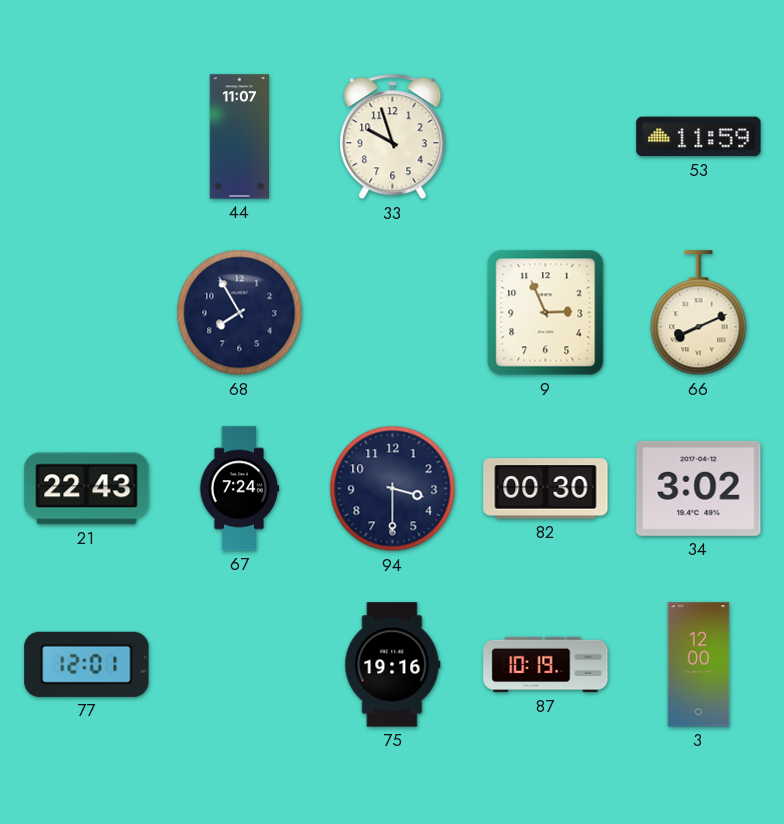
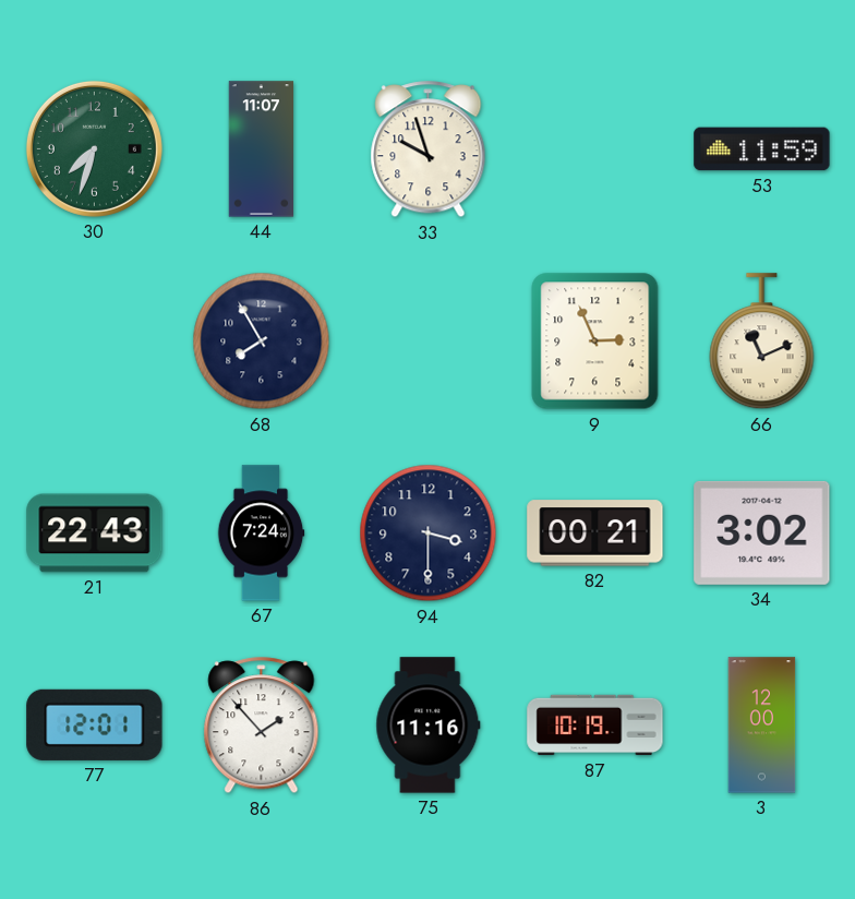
30: none -> 7:33
66: 8:11 -> 11:11
82: 00:30 -> 00:21
86: none -> 1:53
75: 19:16 -> 11:16
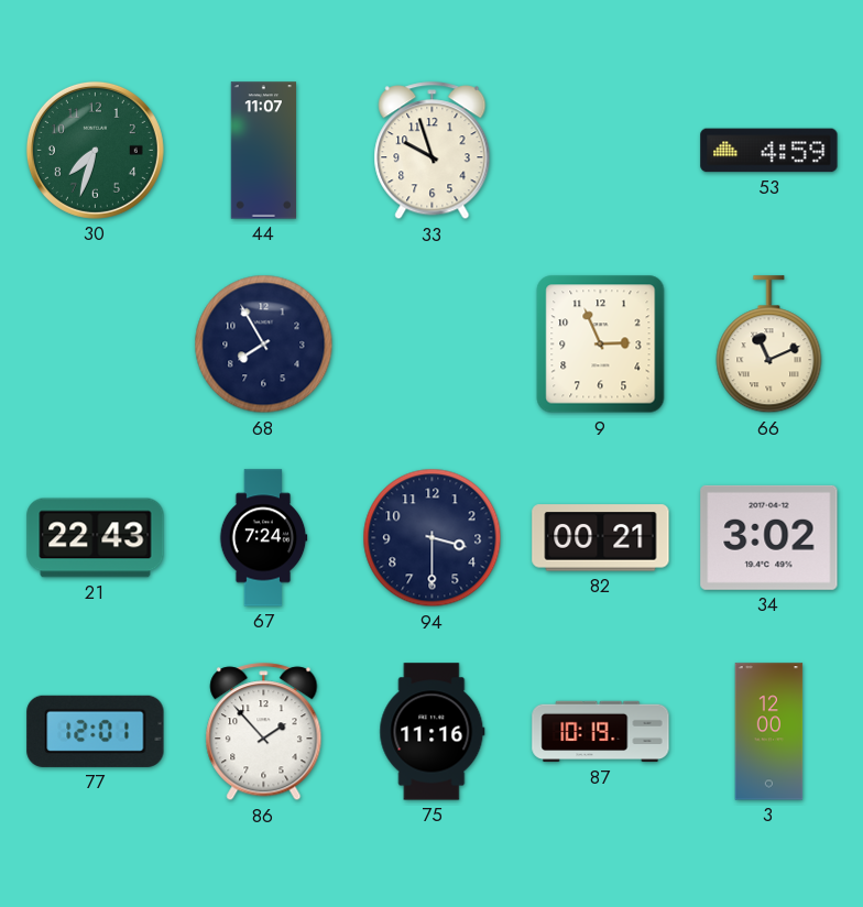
53: 11:59 -> 4:59
